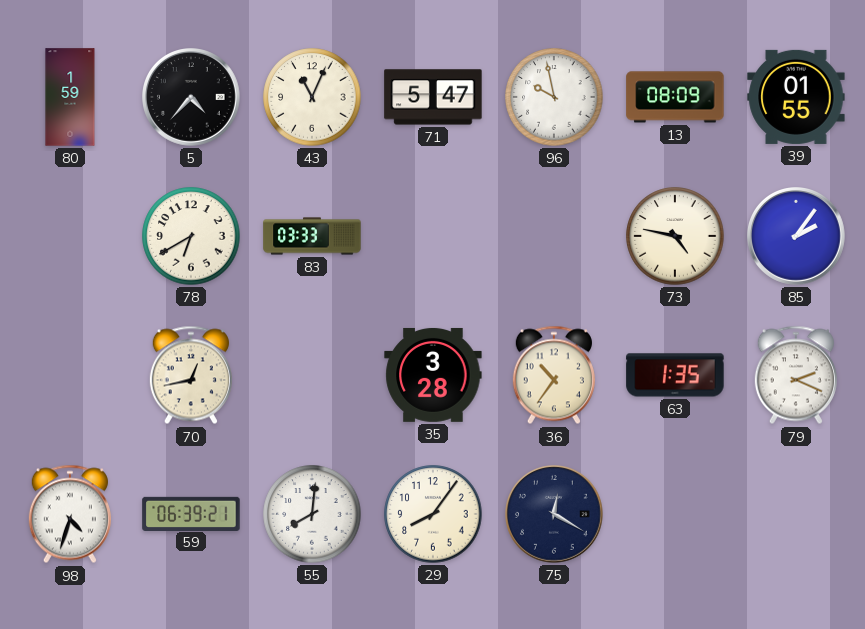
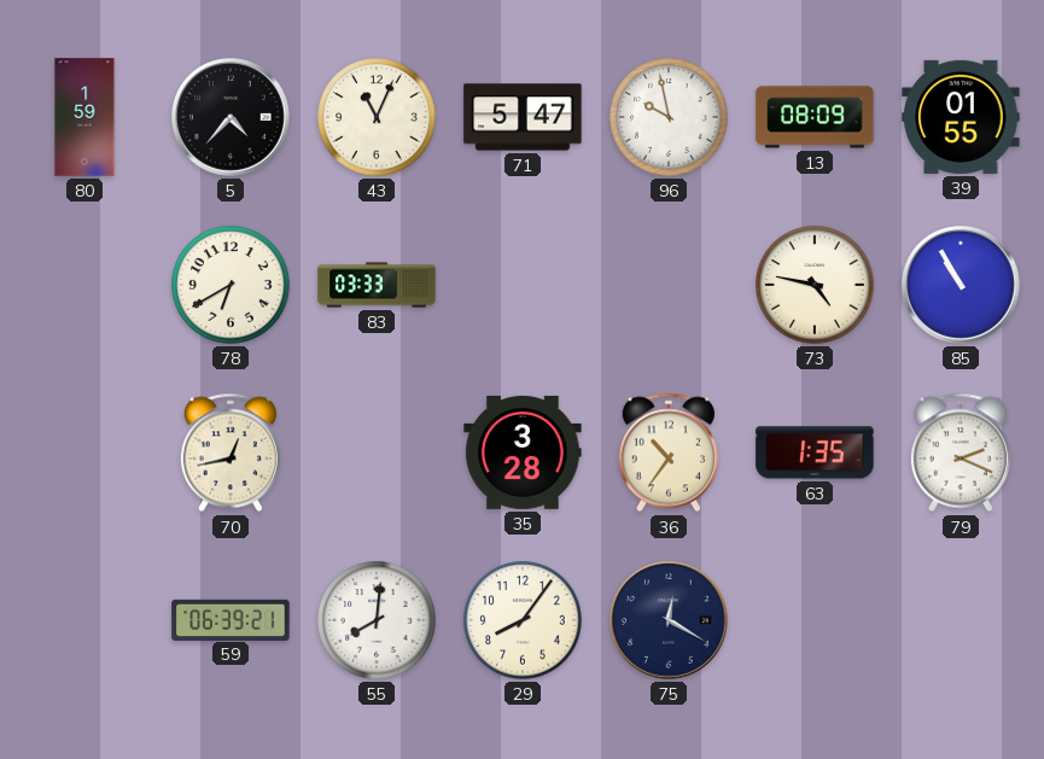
85: 2:06 -> 10:55
98: 4:33 -> none
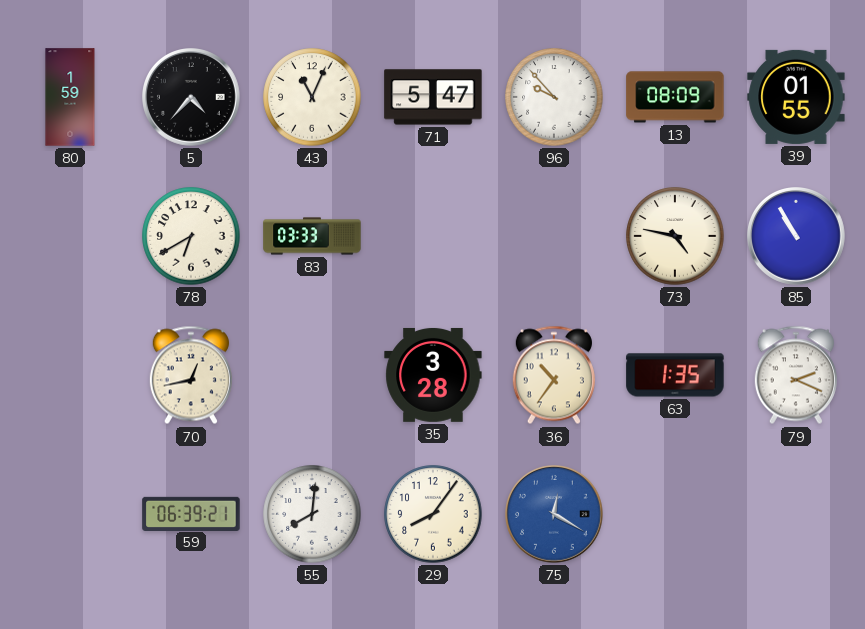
96: 9:58 -> 9:53
75 dial: navy -> blue
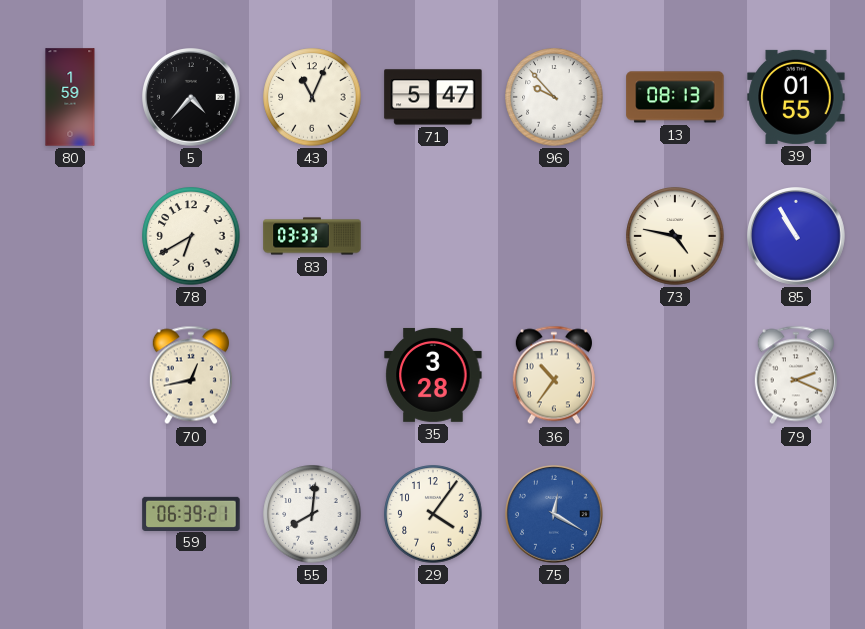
13: 08:09 -> 08:13
63: 1:35 -> none
29: 8:06 -> 4:06
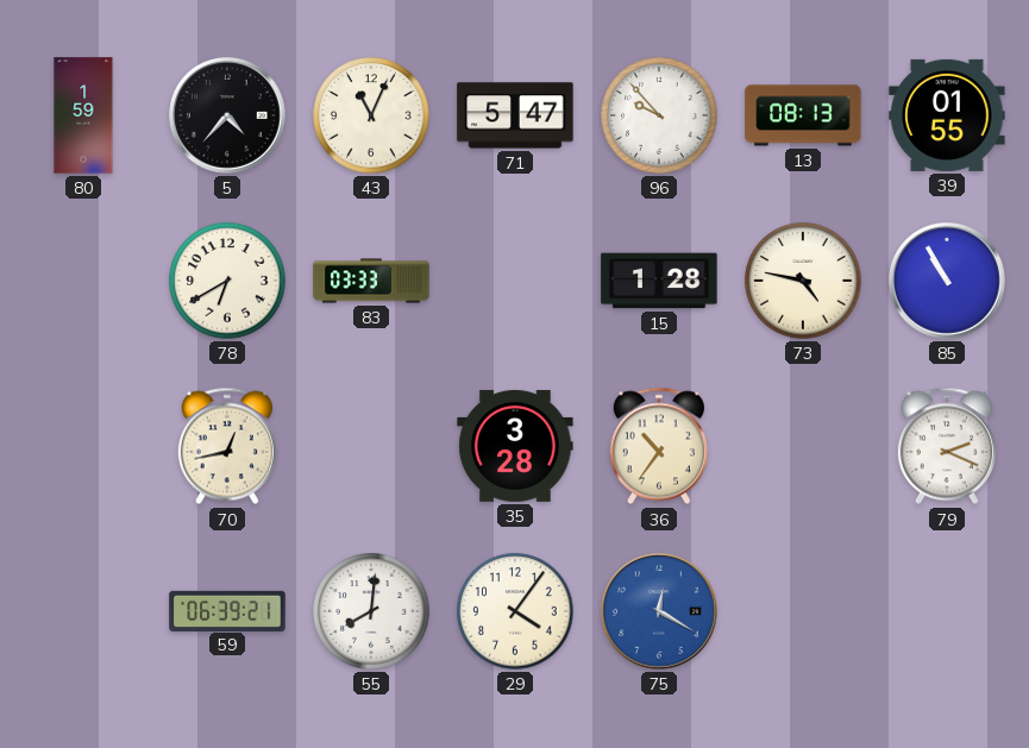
15: none -> 1:28
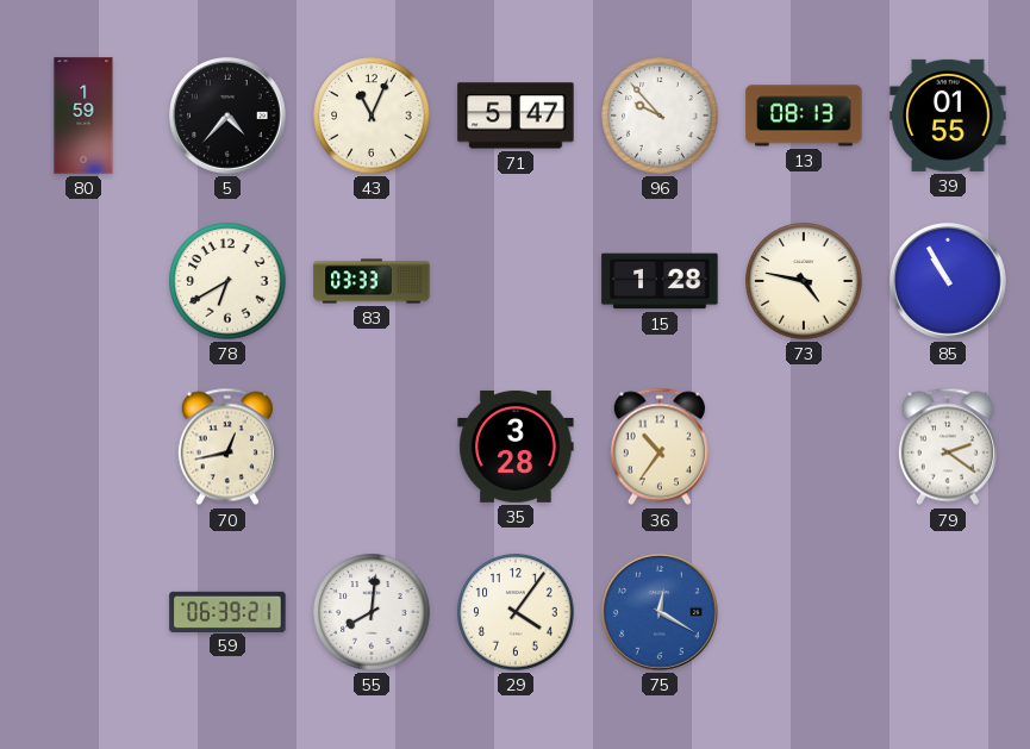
79: 2:19 -> 2:21
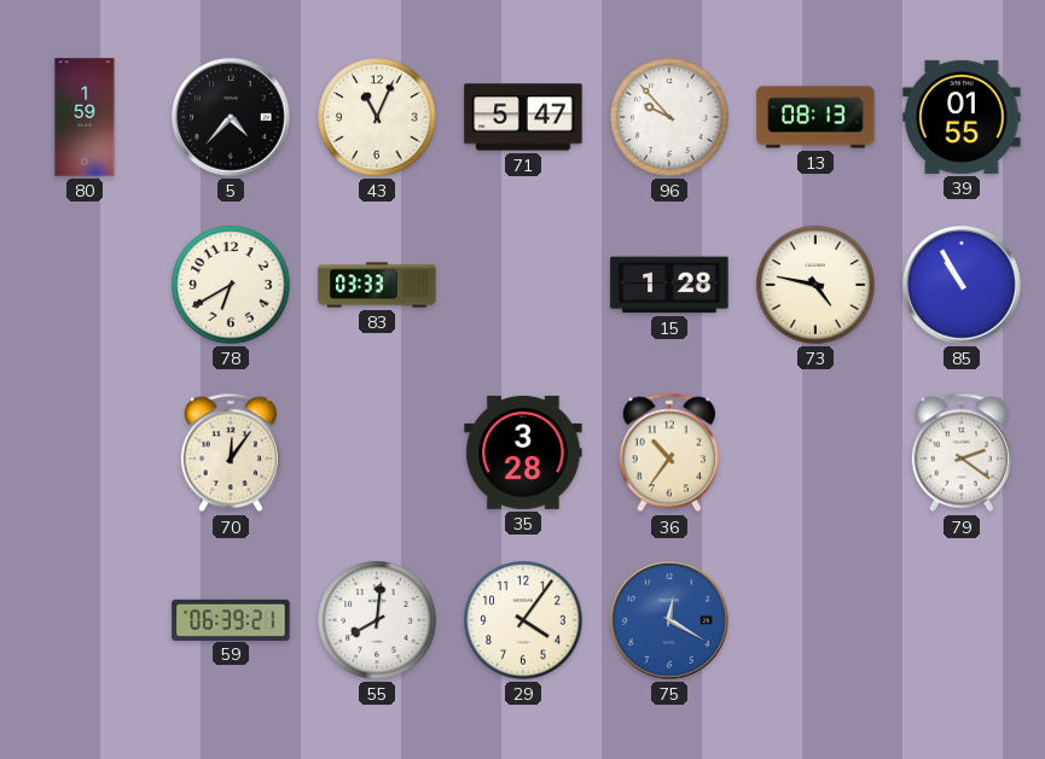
70: 12:43 -> 12:06
